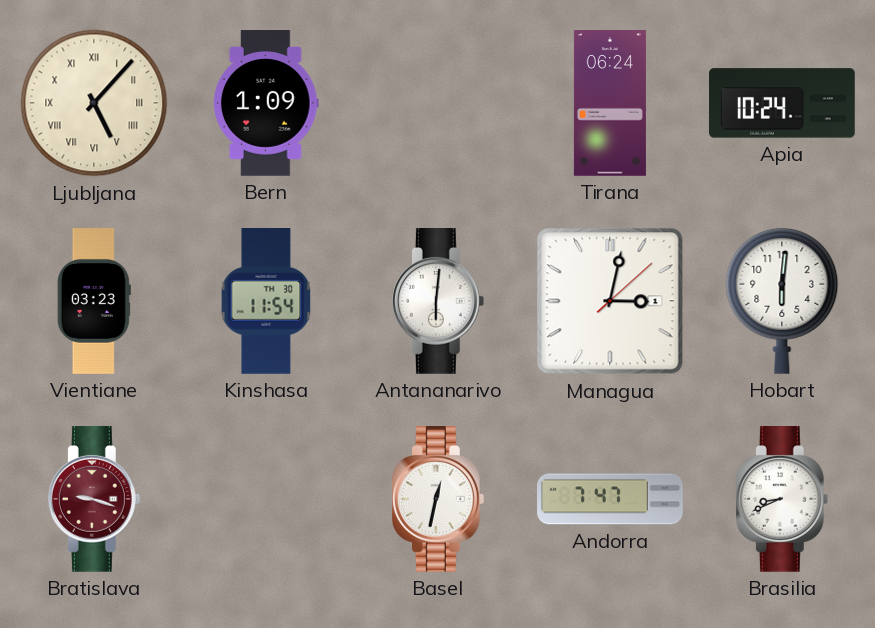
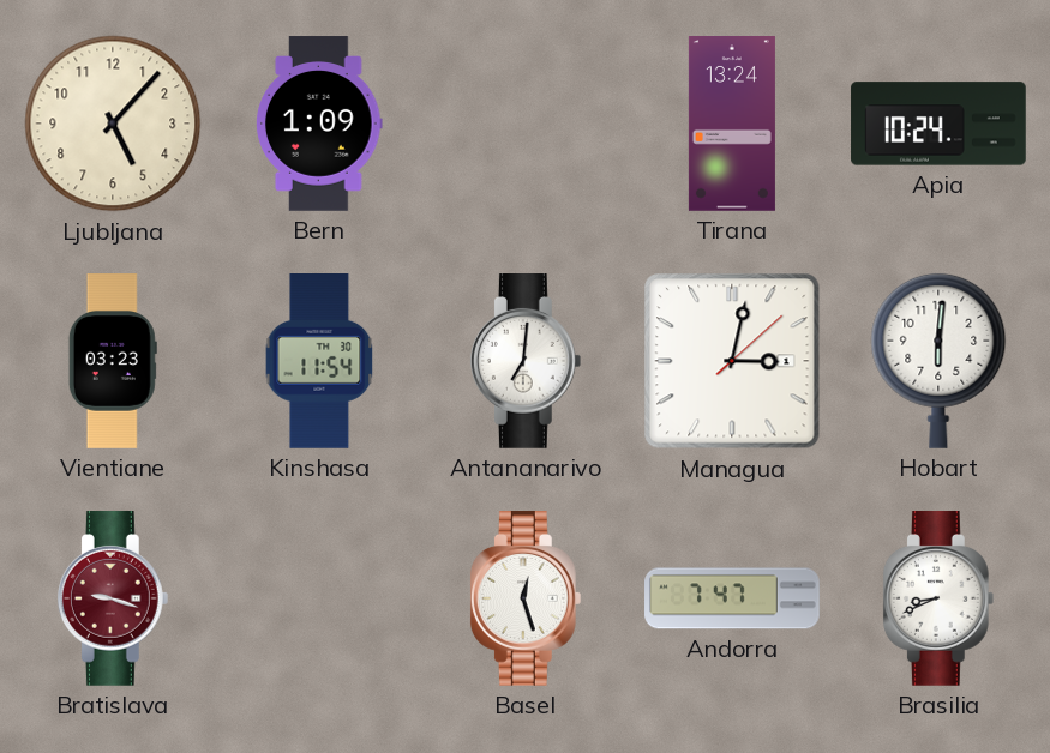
Ljubljana numerals: Roman -> Arabic
Tirana: 06:24 -> 13:24
Antananarivo: 6:01 -> 7:01
Basel: 12:32 -> 12:27
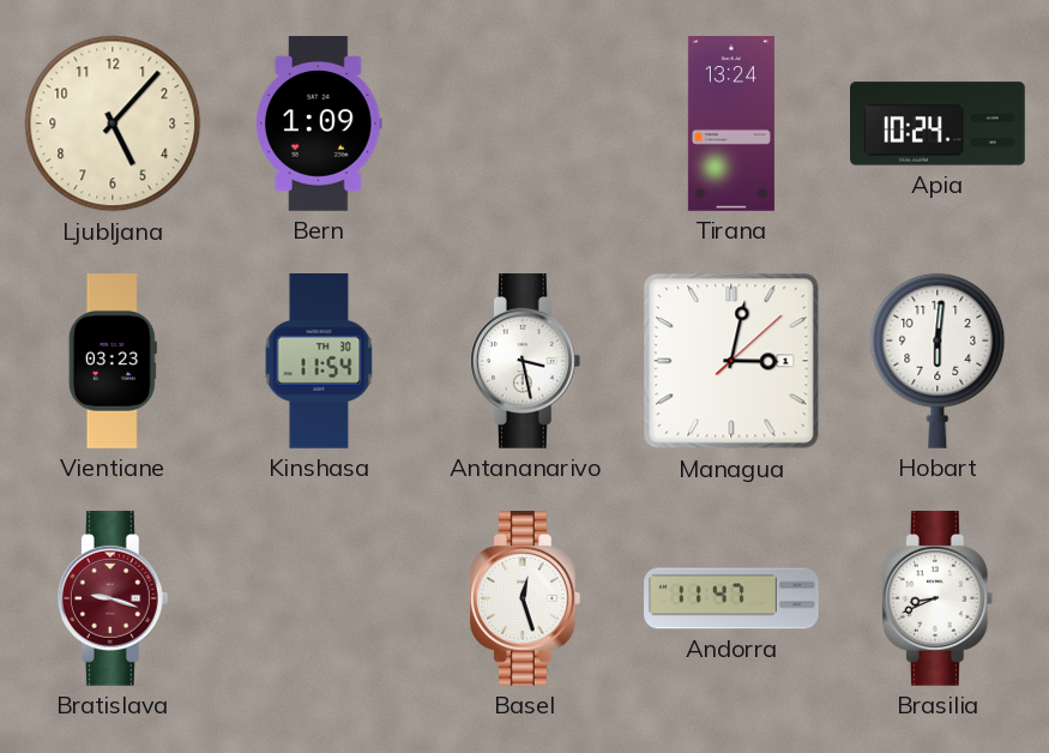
Antananarivo: 7:01 -> 3:28
Andorra: 7:47 -> 11:47
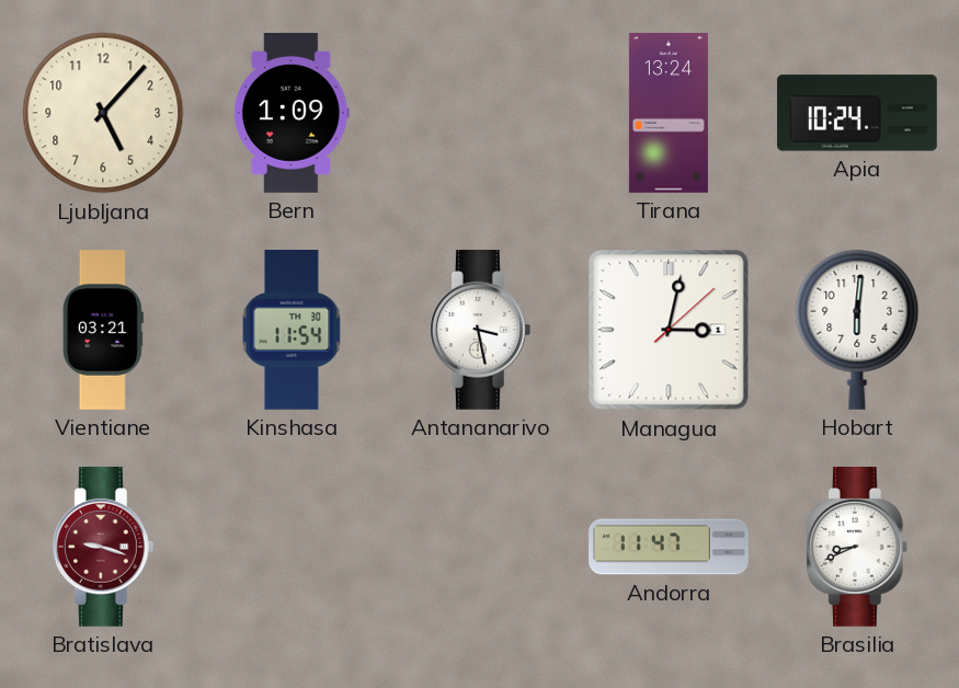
Vientiane: 03:23 -> 03:21
Basel: 12:27 -> none
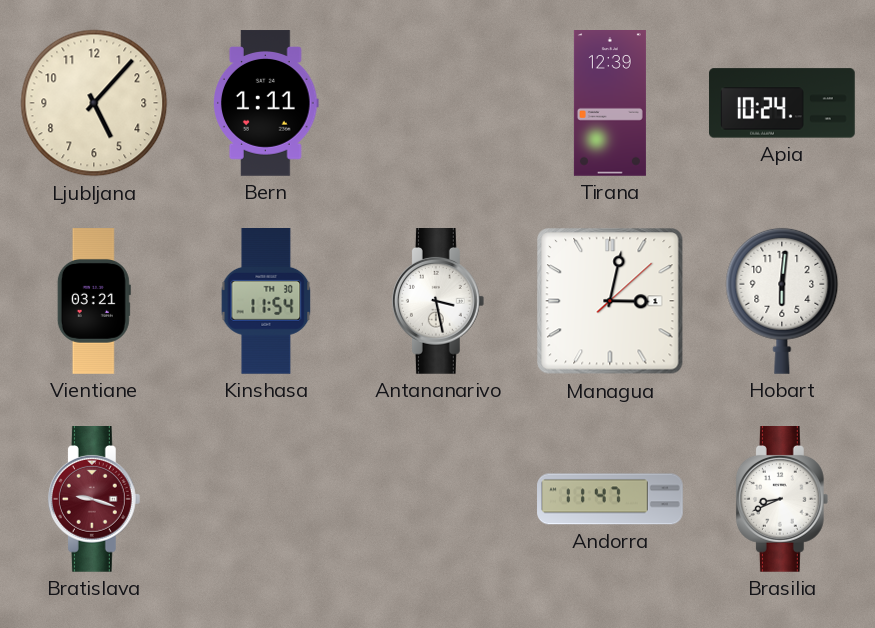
Bern: 1:09 -> 1:11
Tirana: 13:24 -> 12:39
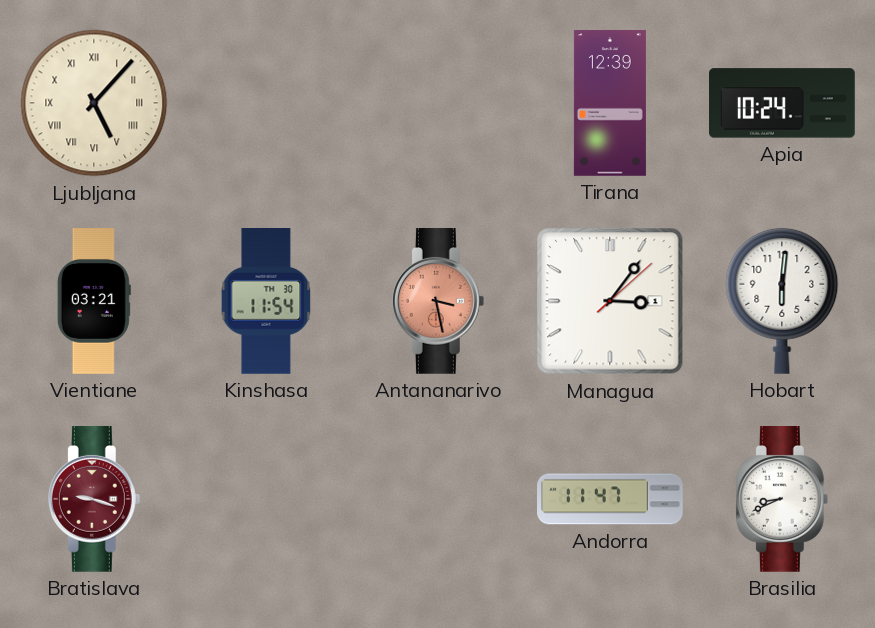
Ljubljana numerals: Arabic -> Roman
Bern: 1:11 -> none
Antananarivo dial: white -> salmon
Managua: 3:02 -> 3:06
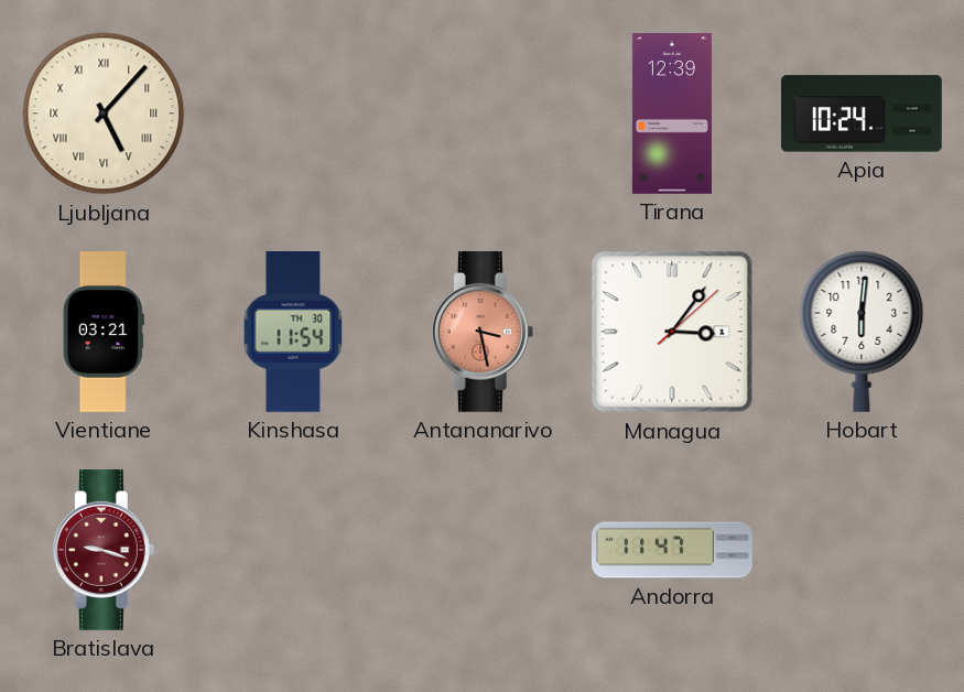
Brasilia: 8:41 -> none
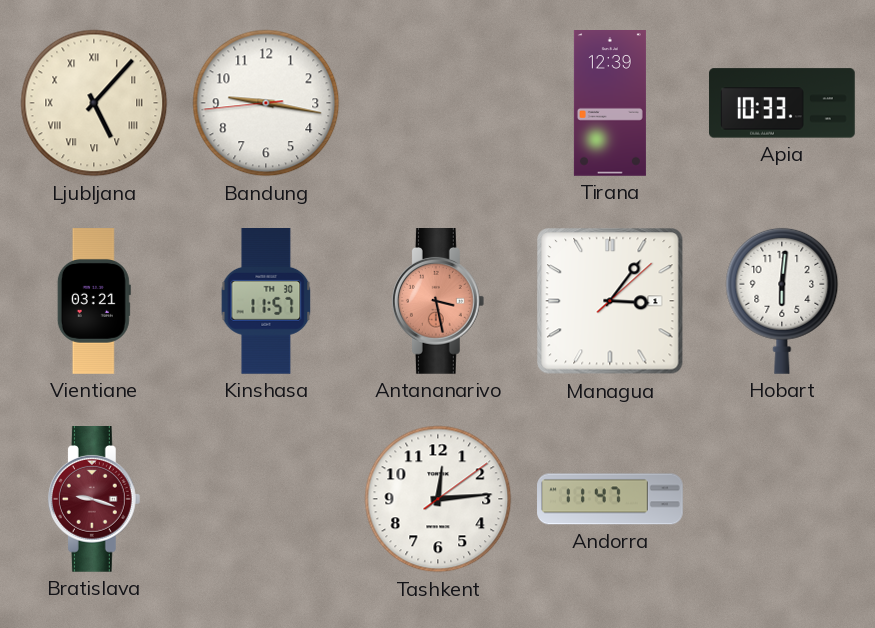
Bandung: none -> 9:16
Apia: 10:24 -> 10:33
Kinshasa: 11:54 -> 11:57
Tashkent: none -> 12:14
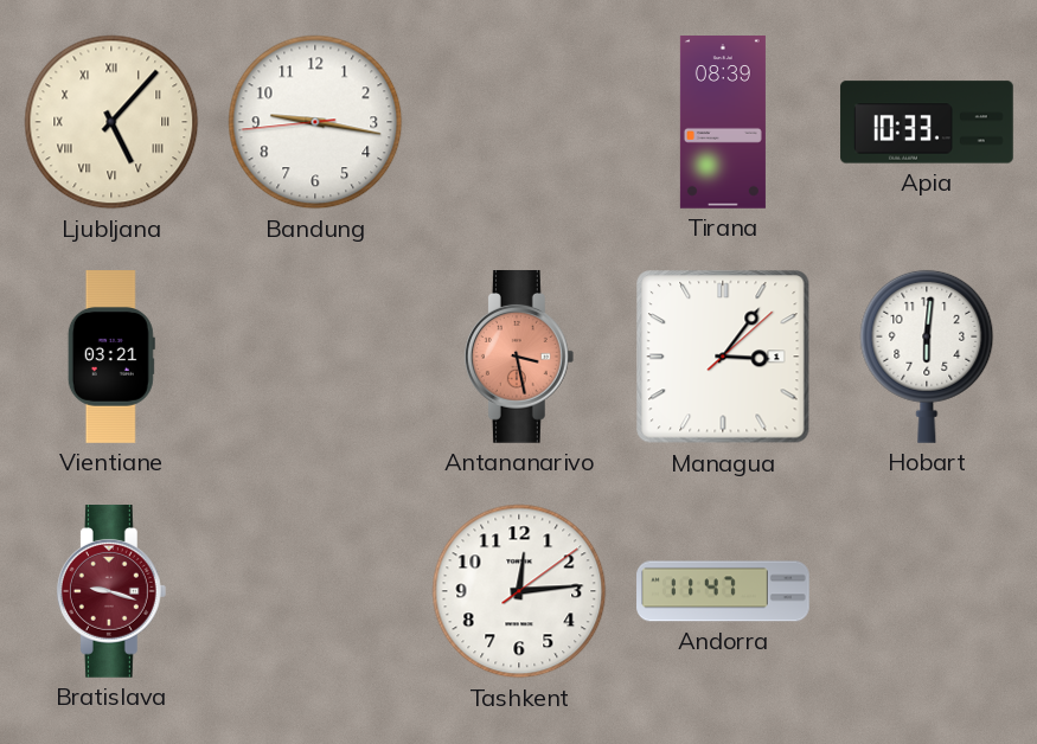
Tirana: 12:39 -> 08:39
Kinshasa: 11:57 -> none
